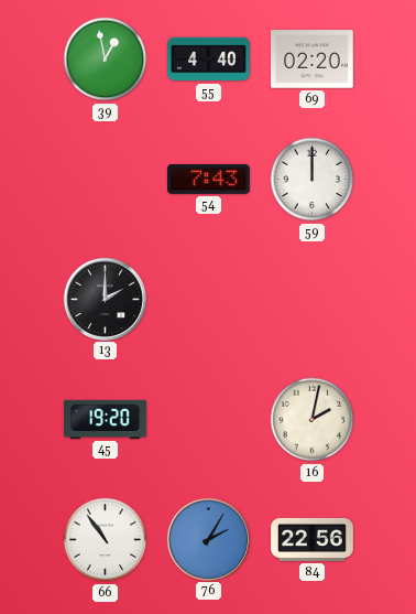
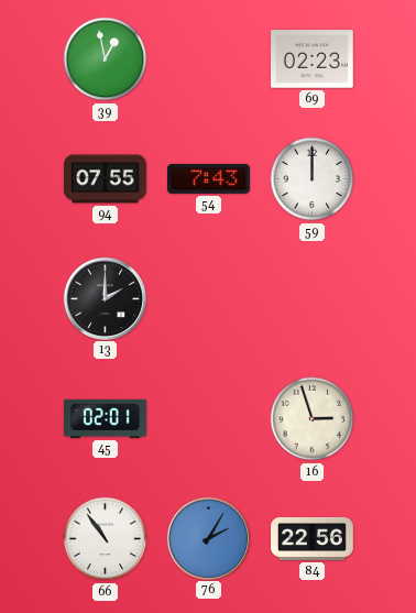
55: 4:40 -> none
69: 02:20 -> 02:23
94: none -> 07:55
45: 19:20 -> 02:01
16: 2:02 -> 2:57
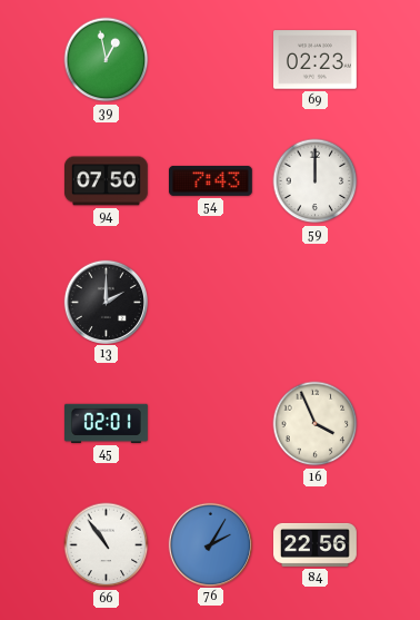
94: 07:55 -> 07:50
16: 2:57 -> 3:56
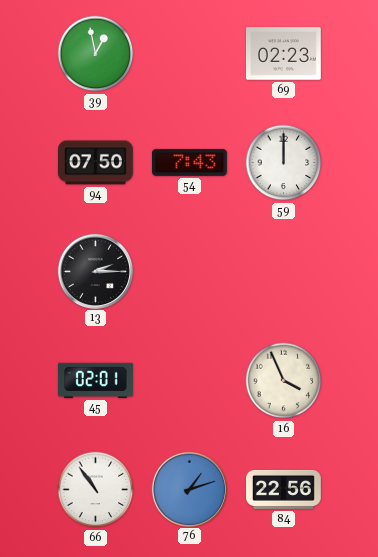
13: 2:00 -> 2:15
76: 2:05 -> 1:12
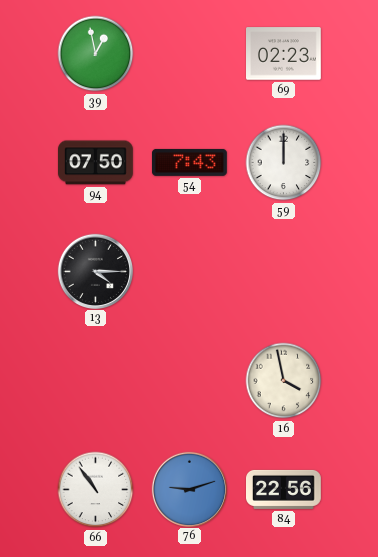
13: 2:15 -> 4:15
45: 02:01 -> none
16: 3:56 -> 3:58
76: 1:12 -> 9:12
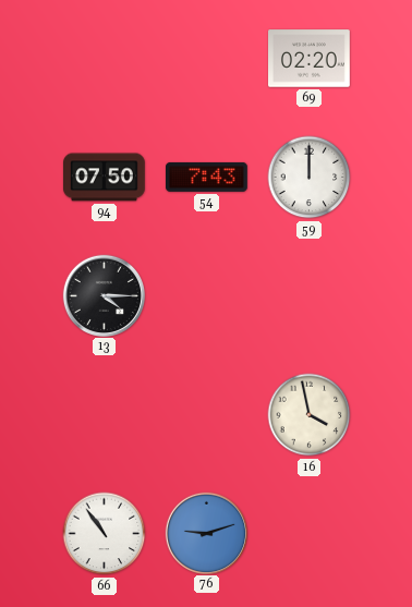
39: 12:58 -> none
69: 02:23 -> 02:20
84: 22:56 -> none
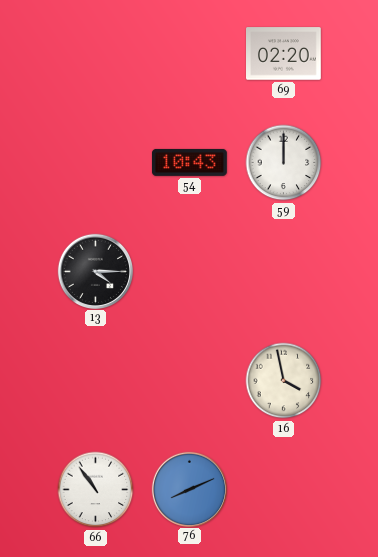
94: 07:50 -> none
54: 7:43 -> 10:43
76: 9:12 -> 8:11
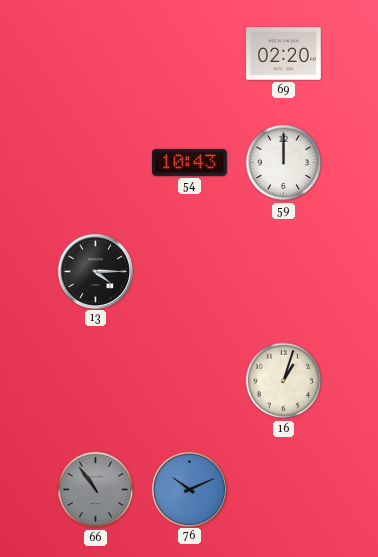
16: 3:58 -> 1:03
66 dial: white -> grey
76: 8:11 -> 10:11
